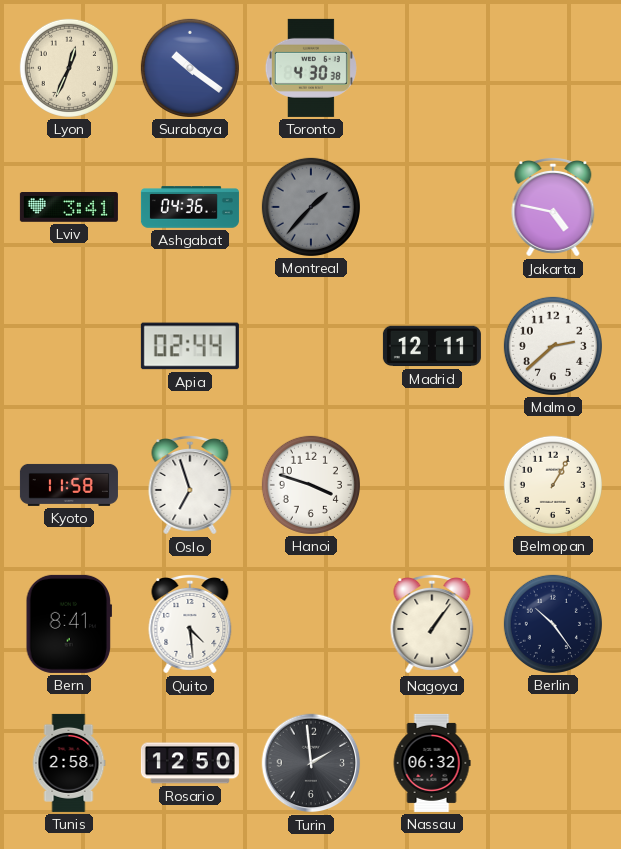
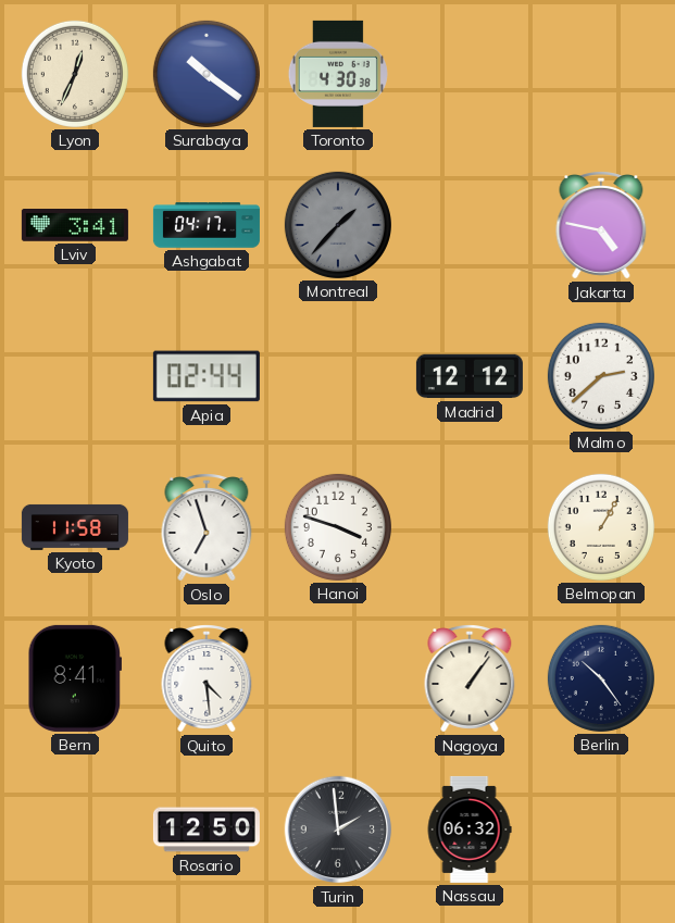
Ashgabat: 04:36 -> 04:17
Madrid: 12:11 -> 12:12
Tunis: 2:58 -> none
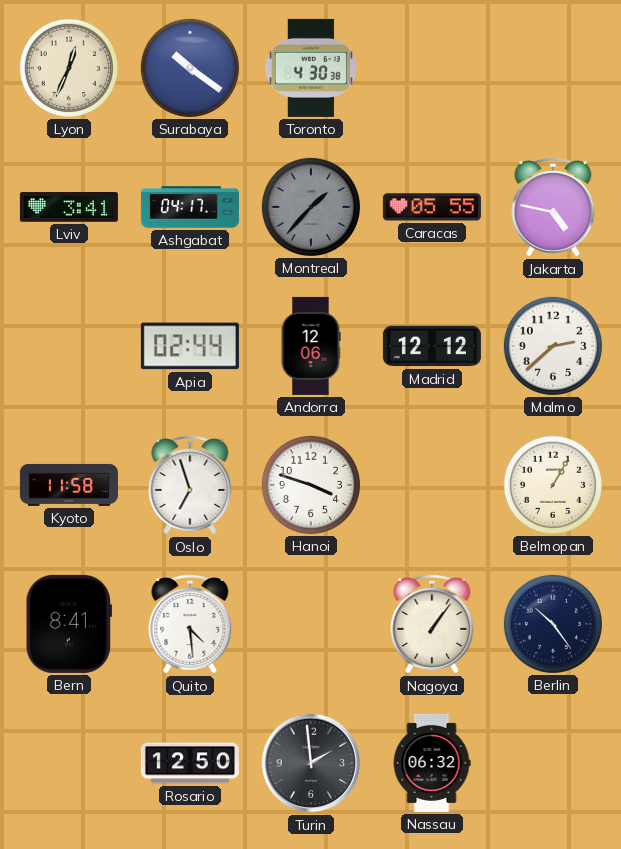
Caracas: none -> 05:55
Andorra: none -> 12:06
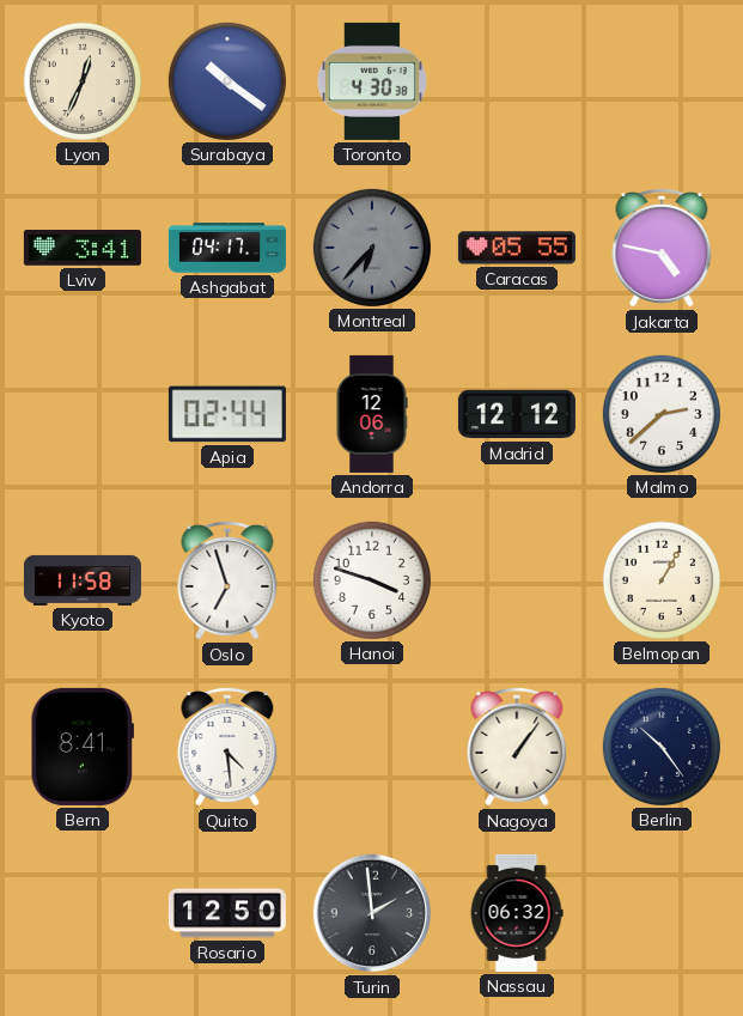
Montreal: 1:37 -> 6:37
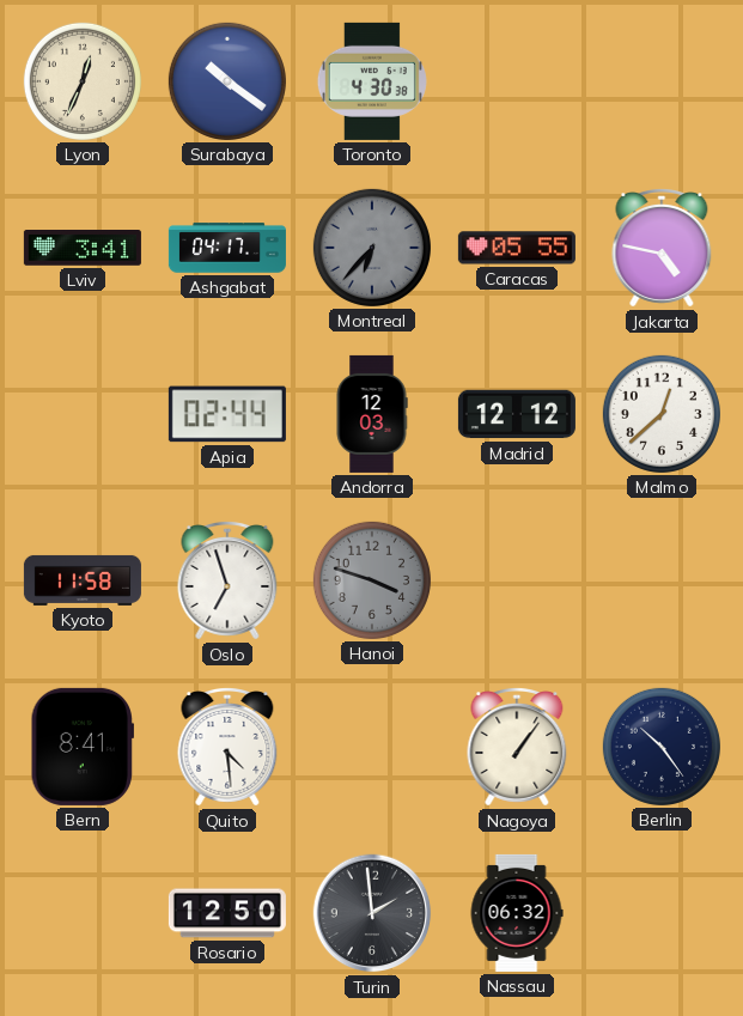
Andorra: 12:06 -> 12:03
Malmo: 2:38 -> 12:38
Hanoi dial: white -> grey
Belmopan: 1:05 -> none
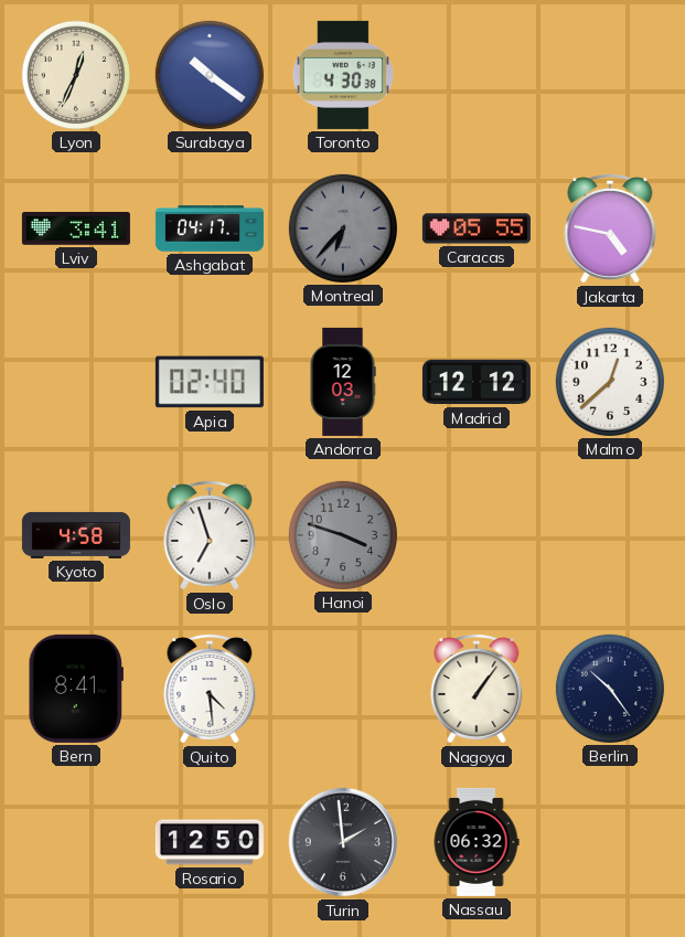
Apia: 02:44 -> 02:40
Kyoto: 11:58 -> 4:58
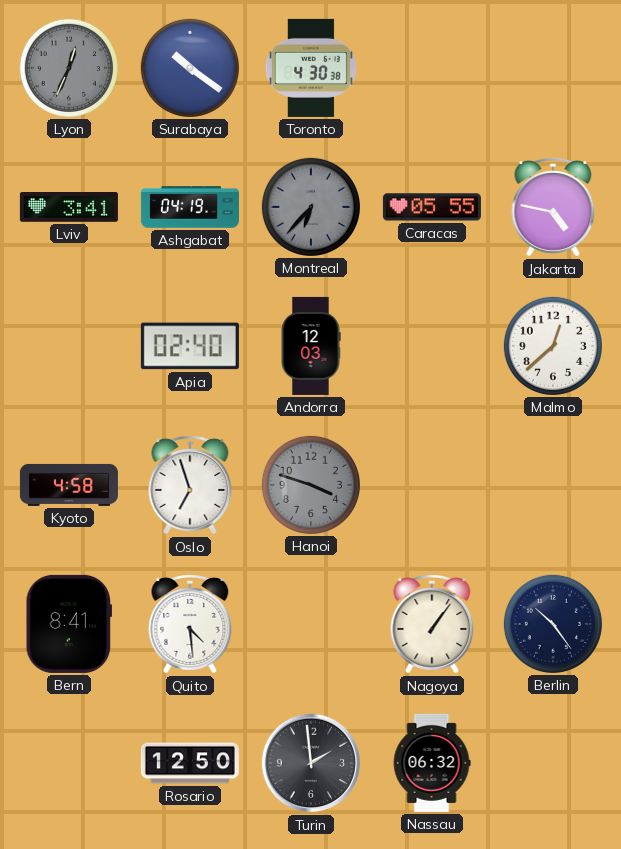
Lyon dial: cream -> grey
Ashgabat: 04:17 -> 04:19
Madrid: 12:12 -> none
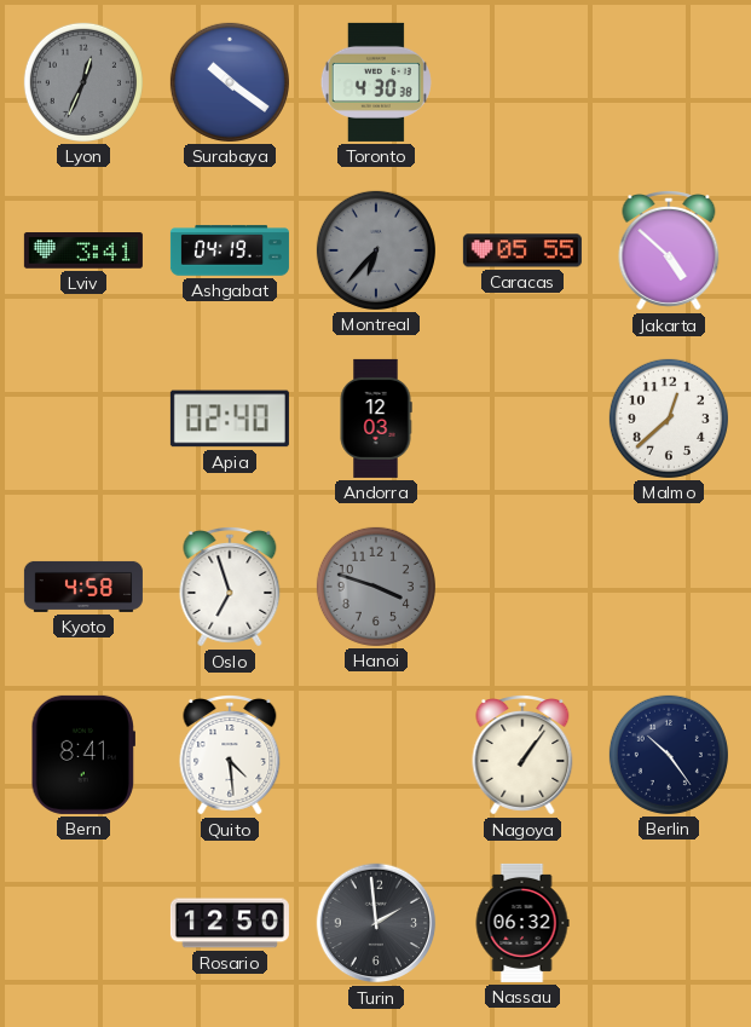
Jakarta: 4:47 -> 4:52
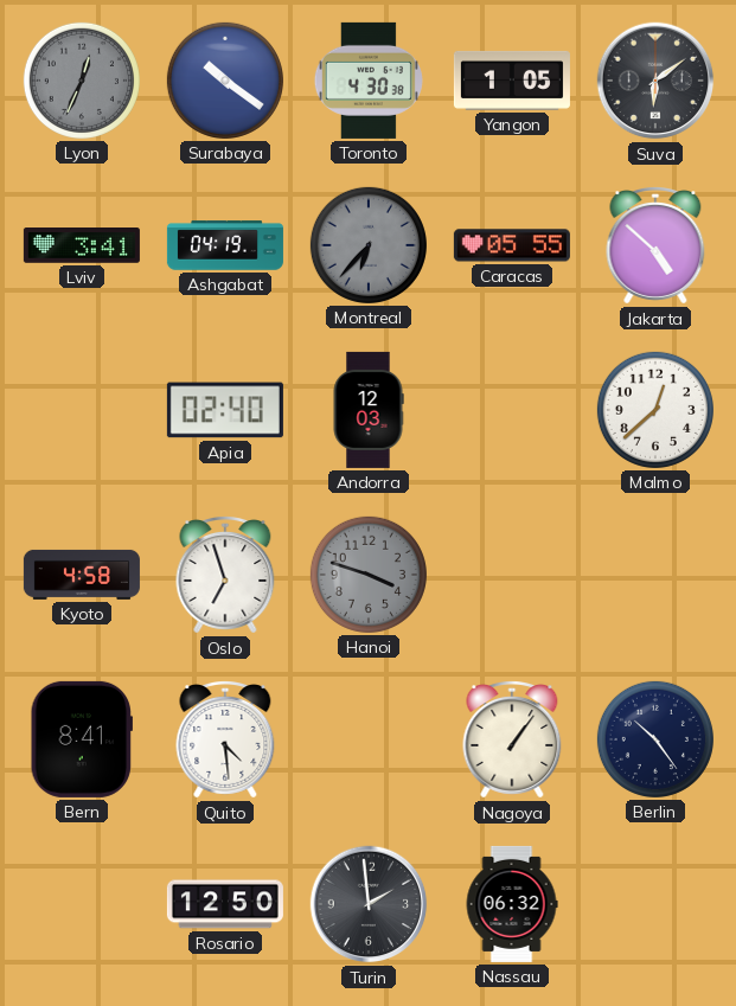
Yangon: none -> 1:05
Suva: none -> 6:09
